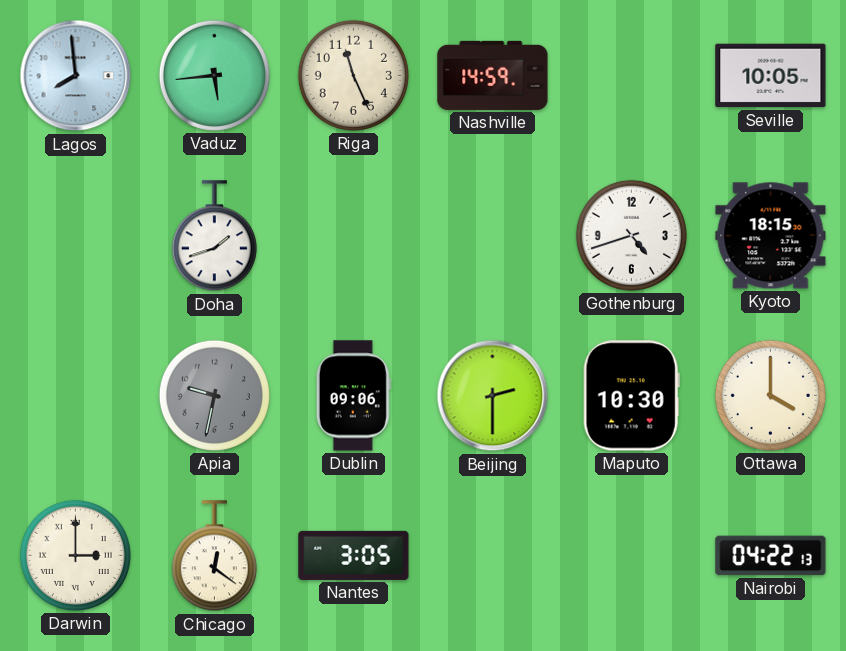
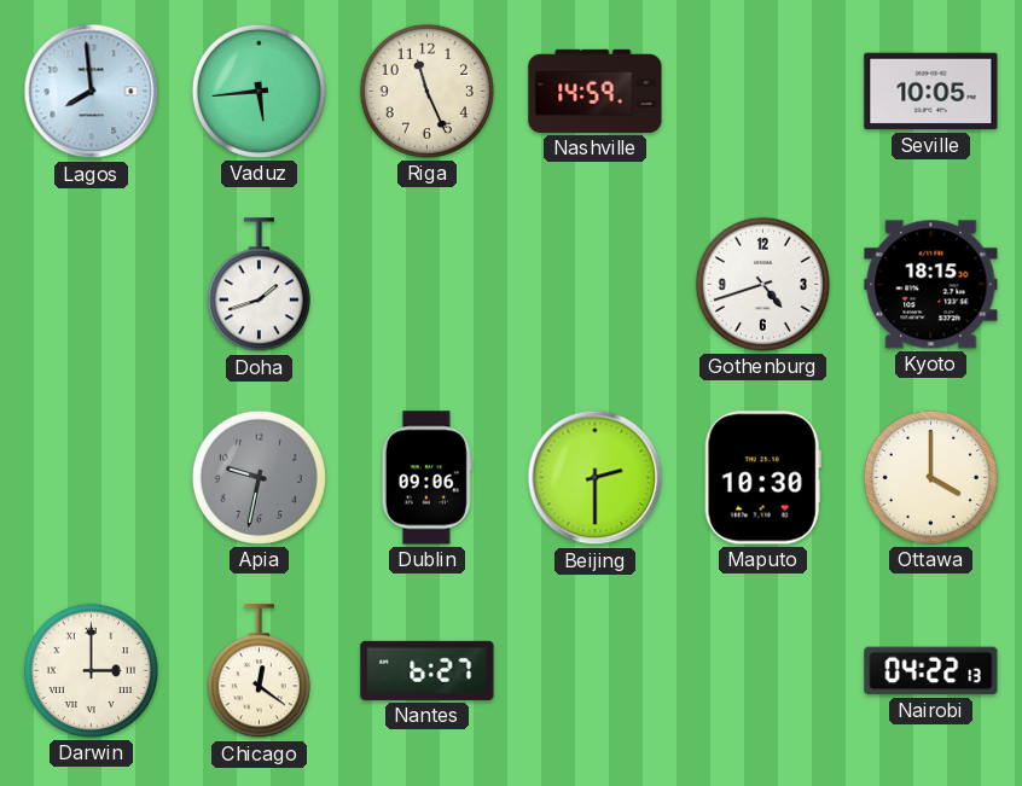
Nantes: 3:05 -> 6:27
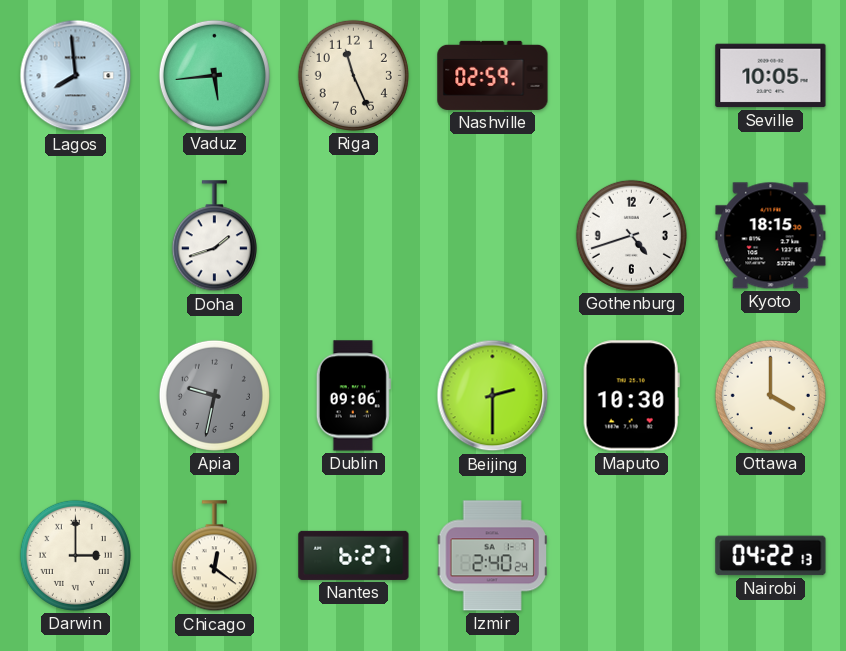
Nashville: 14:59 -> 02:59
Izmir: none -> 2:40
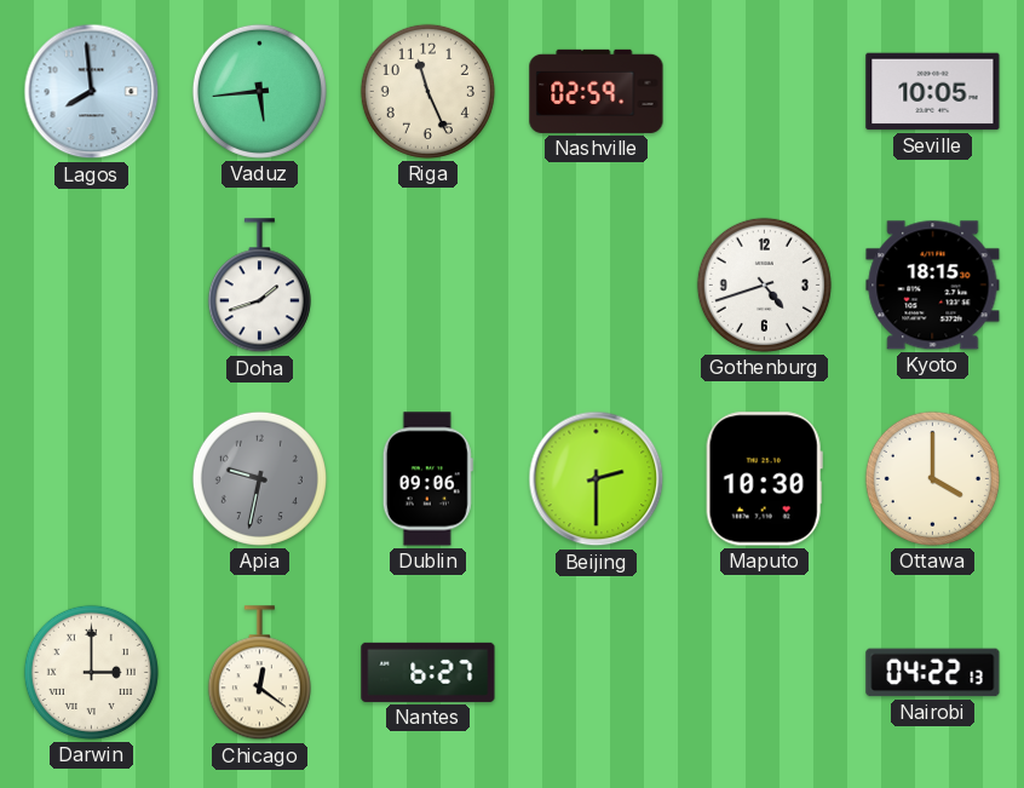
Izmir: 2:40 -> none
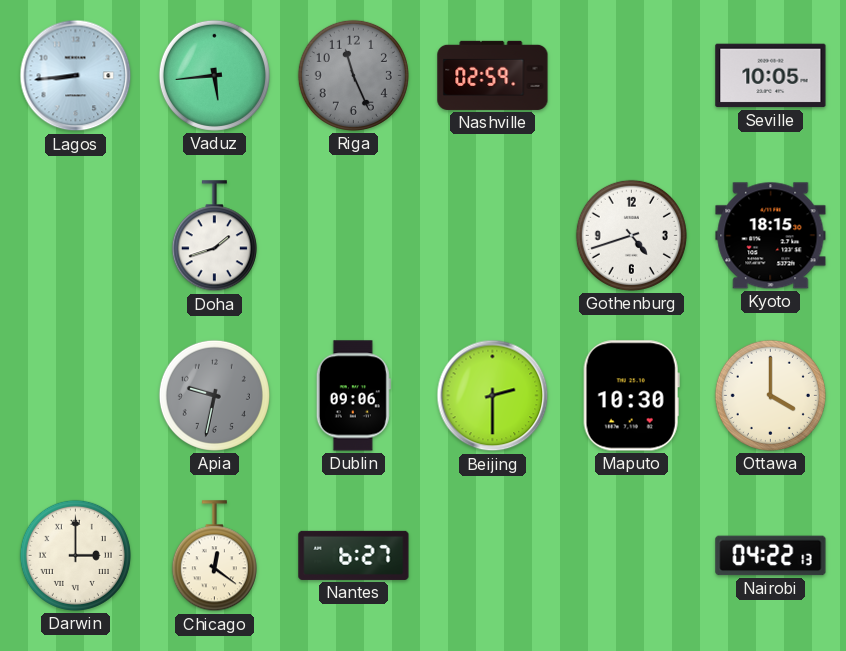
Lagos: 7:59 -> 8:44
Riga dial: cream -> grey
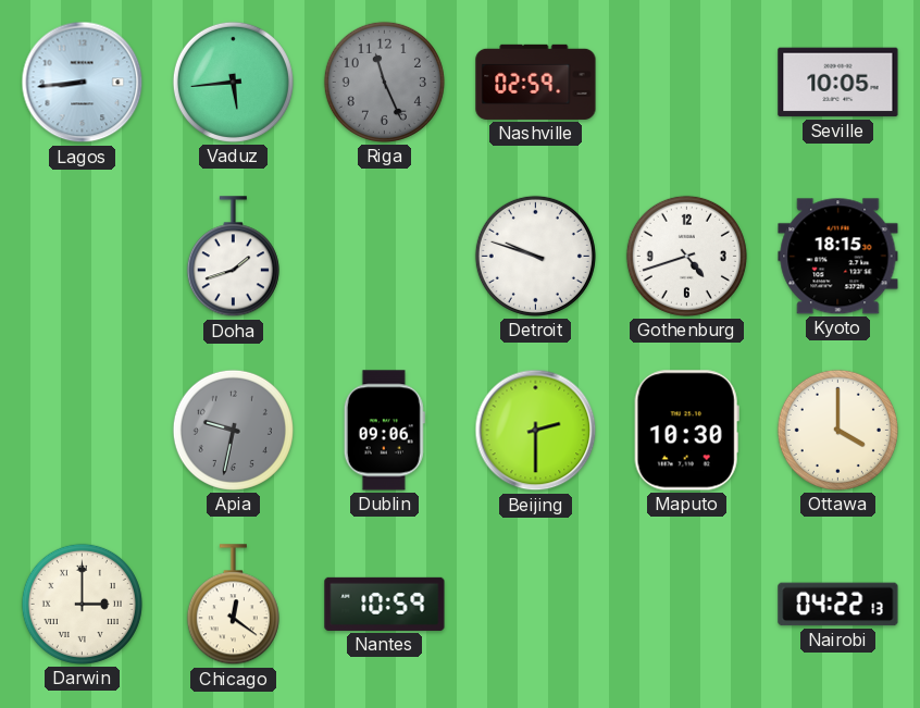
Detroit: none -> 9:48
Nantes: 6:27 -> 10:59
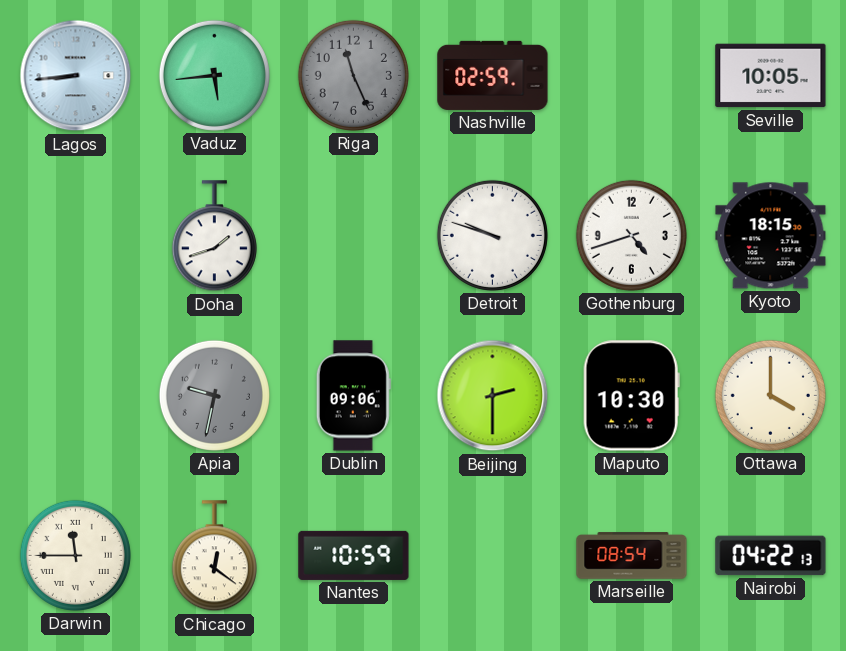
Darwin: 3:00 -> 11:45
Marseille: none -> 08:54
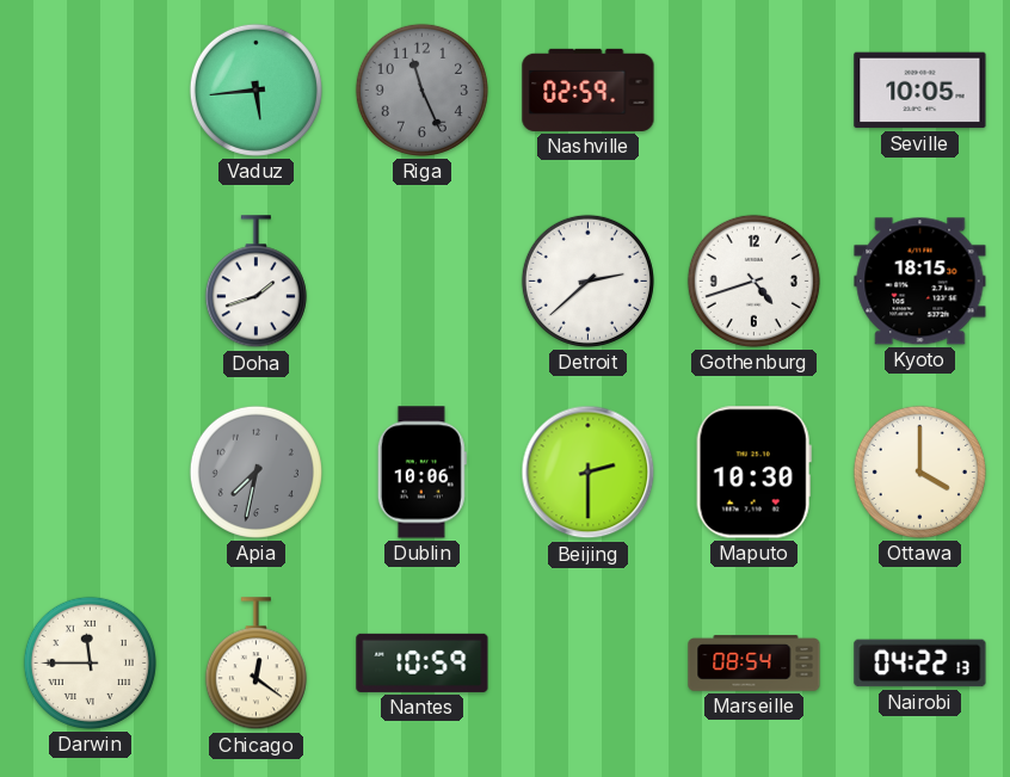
Lagos: 8:44 -> none
Detroit: 9:48 -> 2:38
Apia: 9:32 -> 7:32
Dublin: 09:06 -> 10:06
